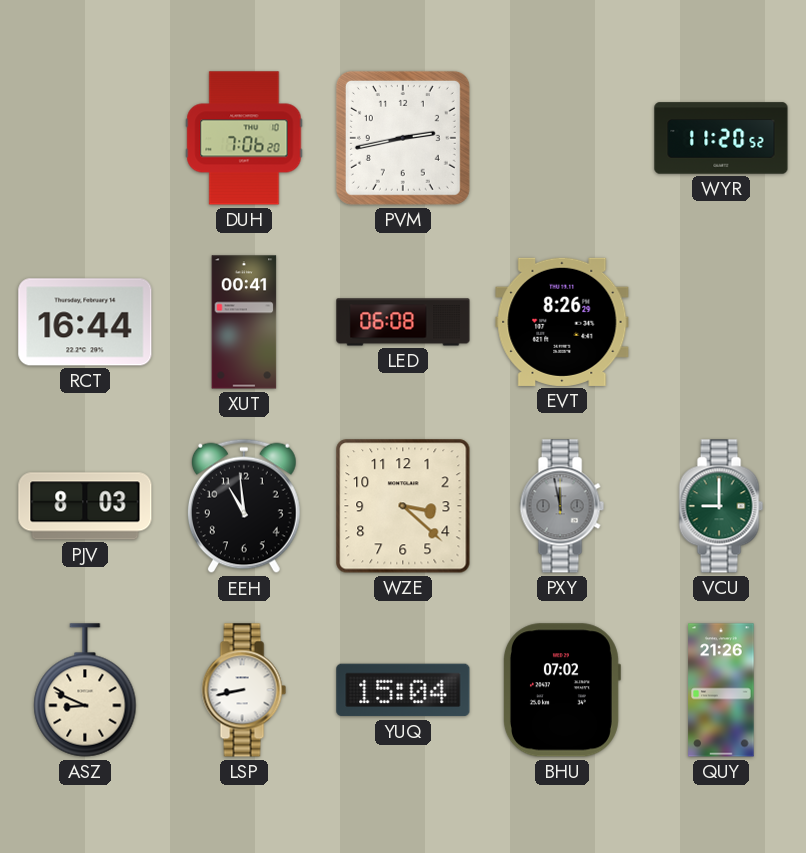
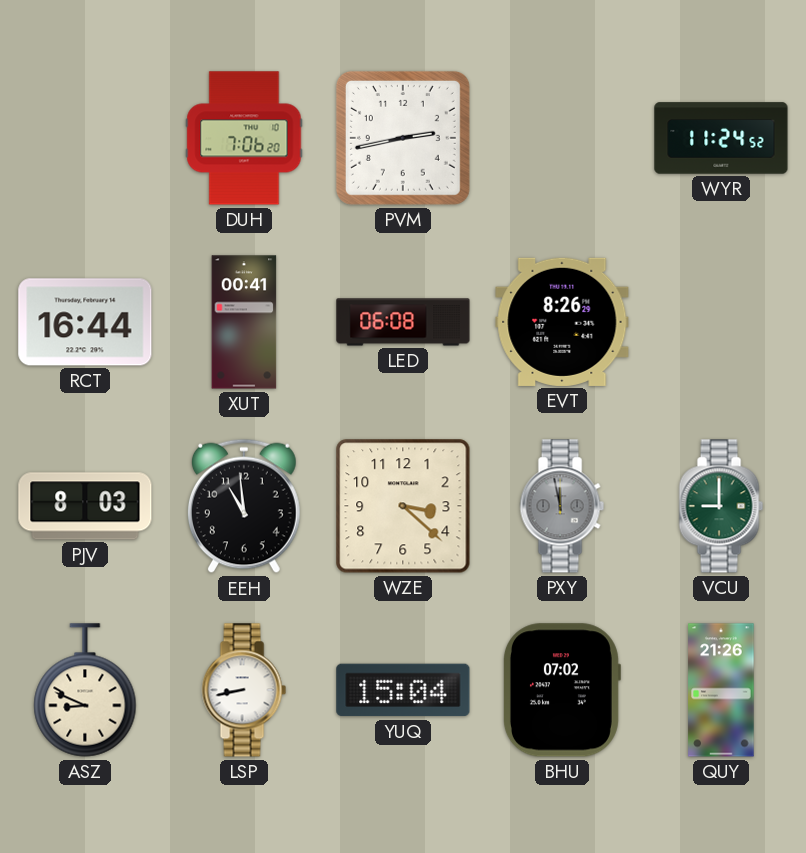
WYR: 11:20 -> 11:24
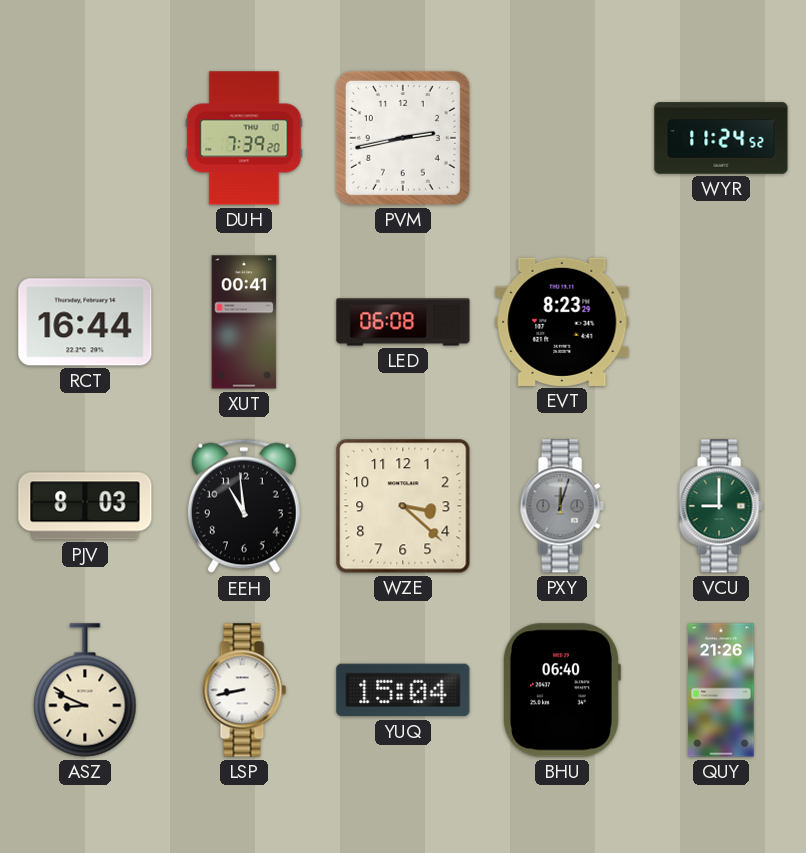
DUH: 7:06 -> 7:39
EVT: 8:26 -> 8:23
PXY: 11:58 -> 12:03
BHU: 07:02 -> 06:40
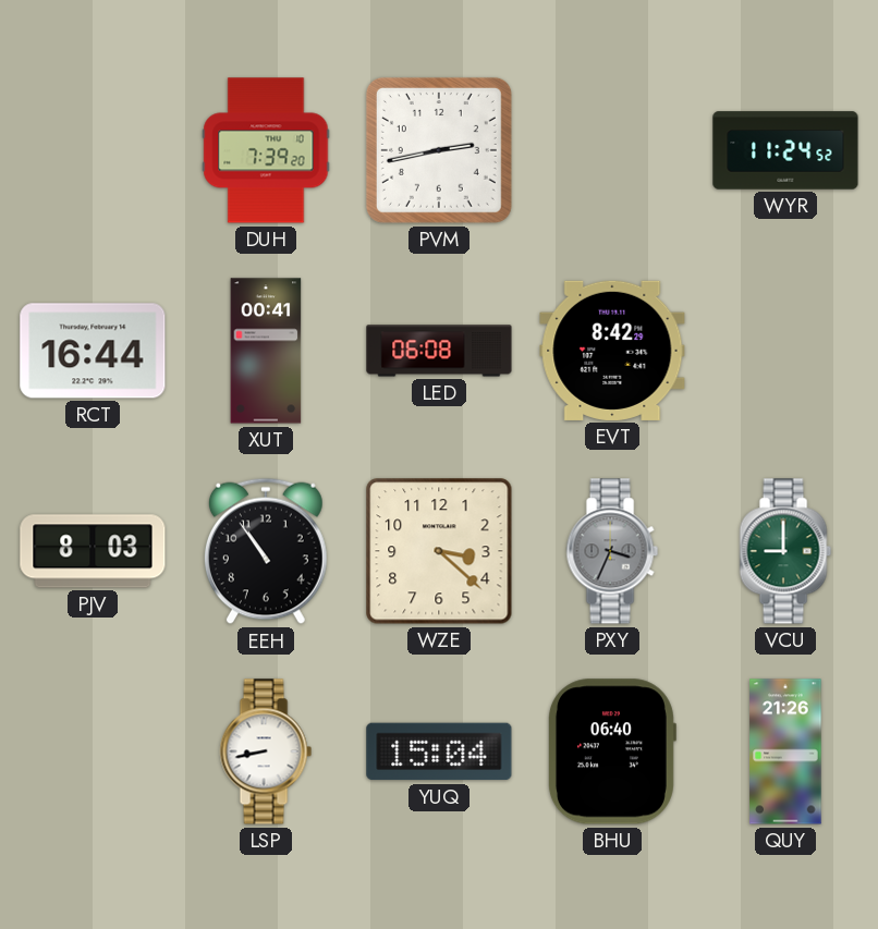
EVT: 8:23 -> 8:42
EEH: 10:59 -> 10:54
PXY: 12:03 -> 3:34
ASZ: 8:49 -> none
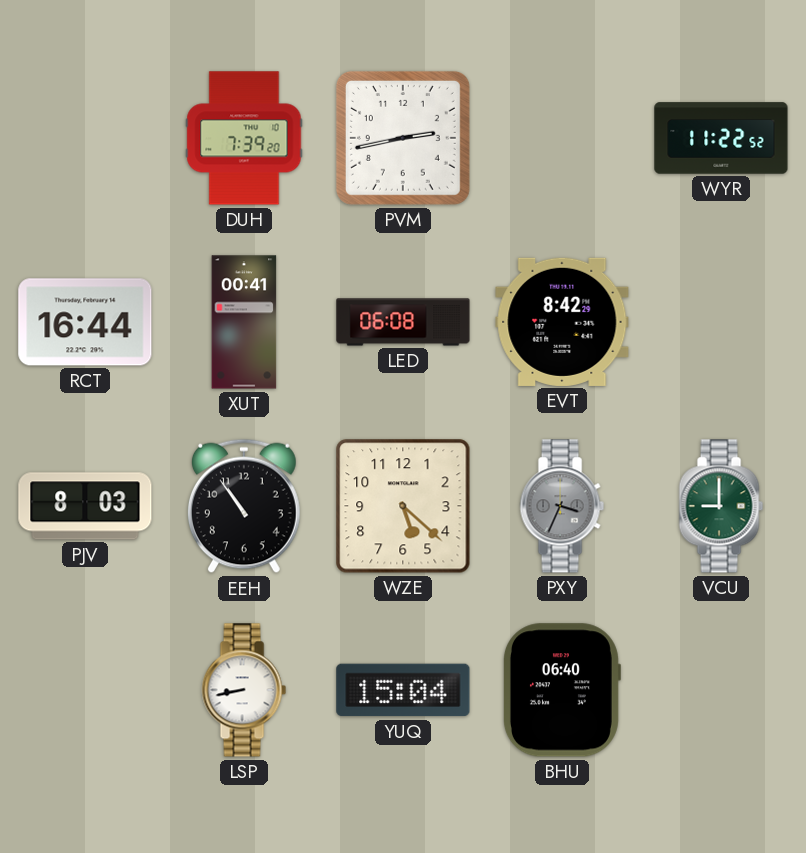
WYR: 11:24 -> 11:22
WZE: 3:22 -> 5:22
QUY: 21:26 -> none
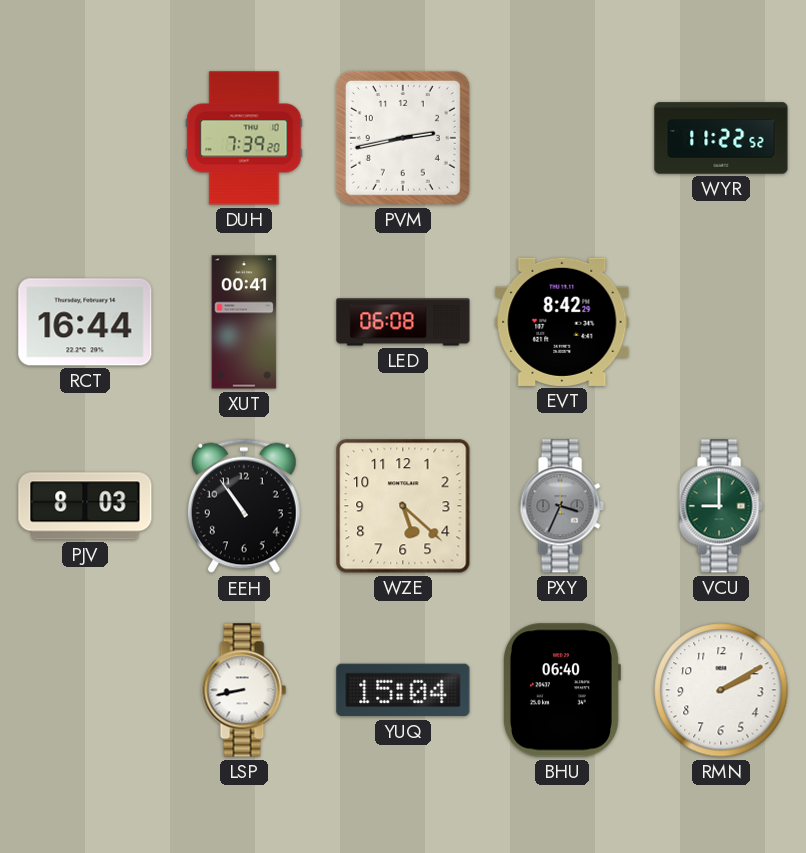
RMN: none -> 2:10
